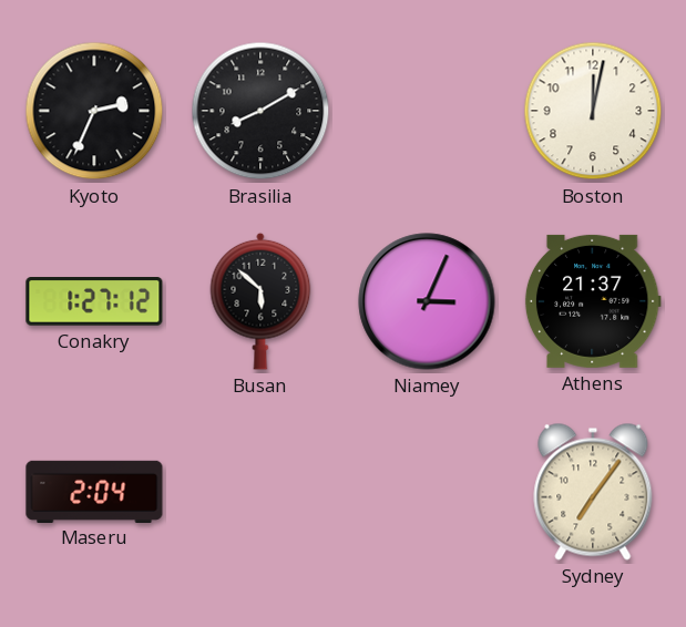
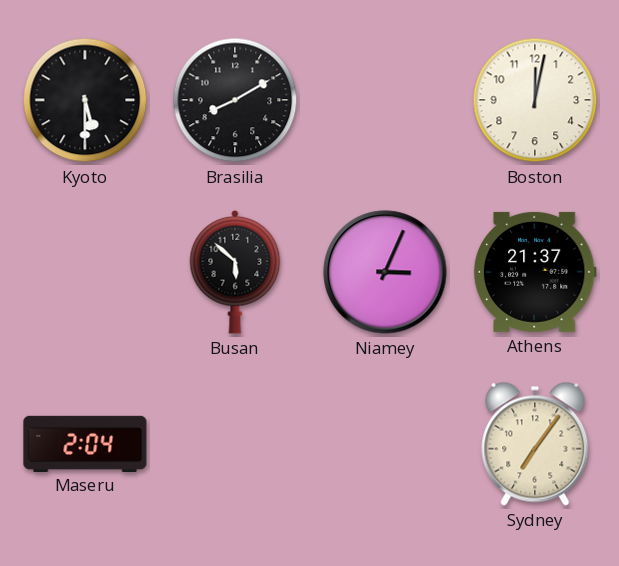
Kyoto: 2:34 -> 5:30
Conakry: 1:27 -> none
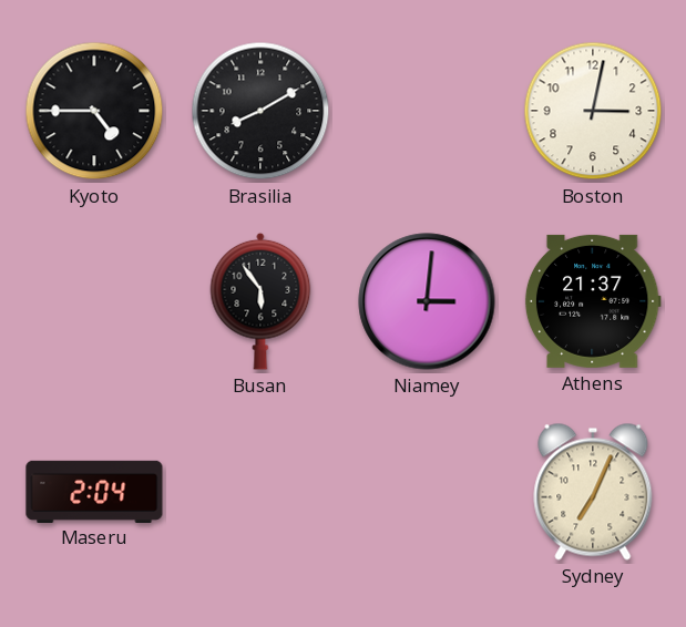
Kyoto: 5:30 -> 4:45
Boston: 12:02 -> 3:02
Busan: 5:52 -> 5:54
Niamey: 3:04 -> 3:01
Sydney: 7:06 -> 7:04
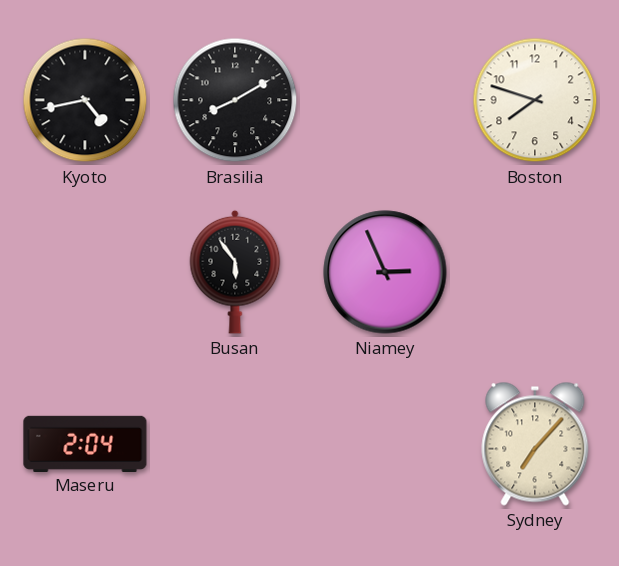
Kyoto: 4:45 -> 4:43
Boston: 3:02 -> 7:48
Niamey: 3:01 -> 2:56
Athens: 21:37 -> none
Sydney: 7:04 -> 7:07
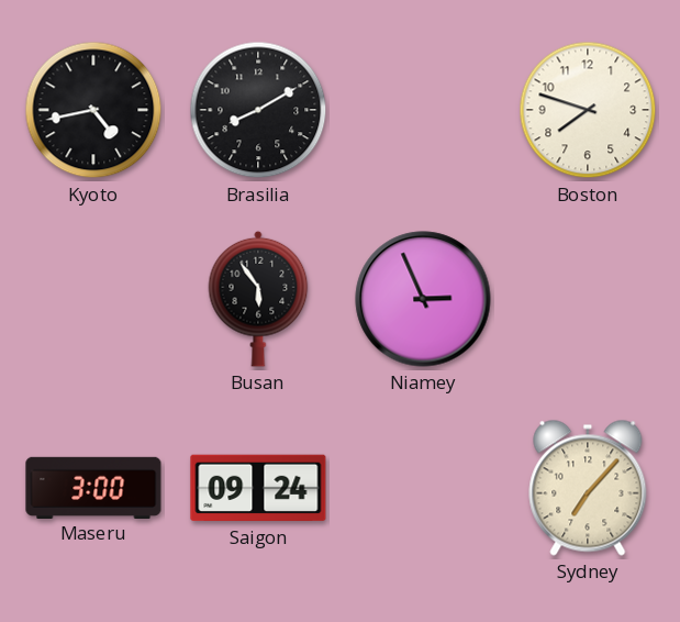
Maseru: 2:04 -> 3:00
Saigon: none -> 09:24
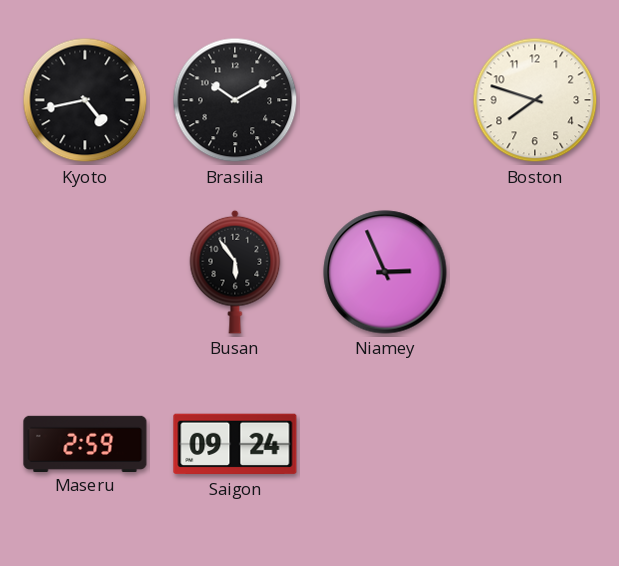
Brasilia: 8:10 -> 10:10
Maseru: 3:00 -> 2:59
Sydney: 7:07 -> none
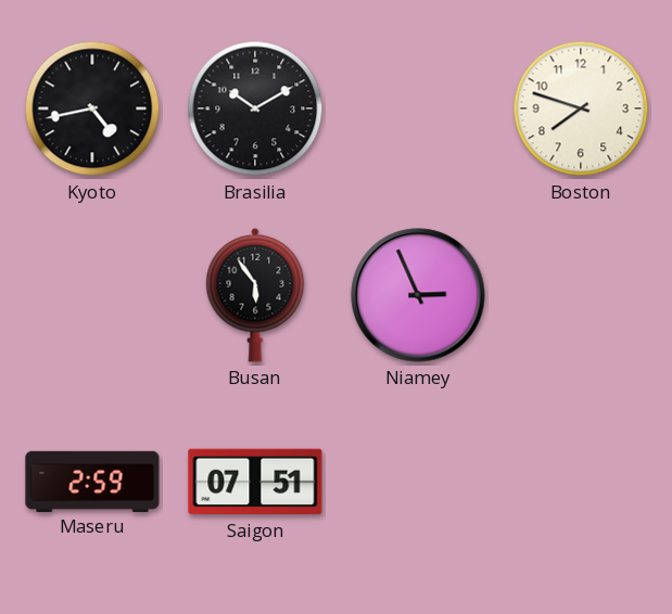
Saigon: 09:24 -> 07:51
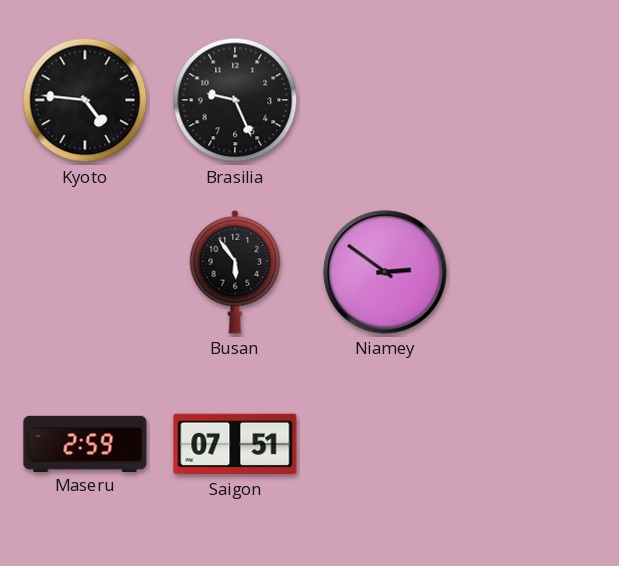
Kyoto: 4:43 -> 4:46
Brasilia: 10:10 -> 9:26
Boston: 7:48 -> none
Niamey: 2:56 -> 2:51
